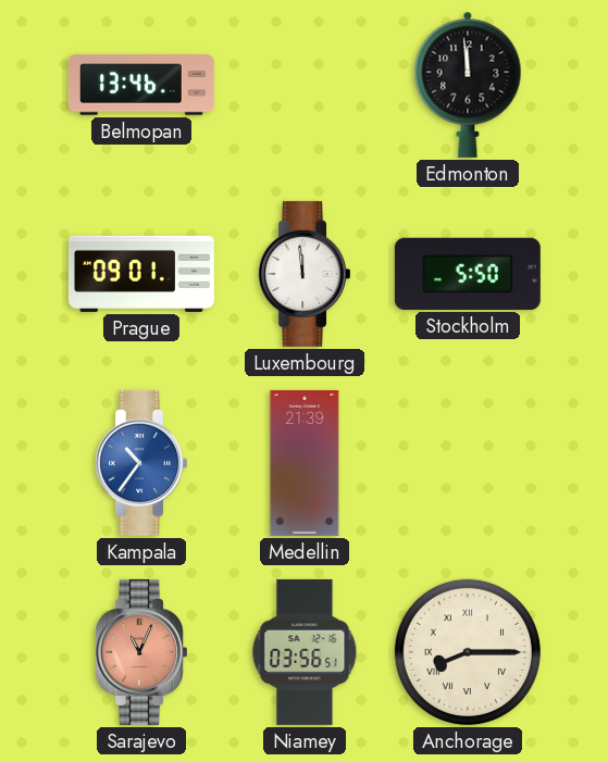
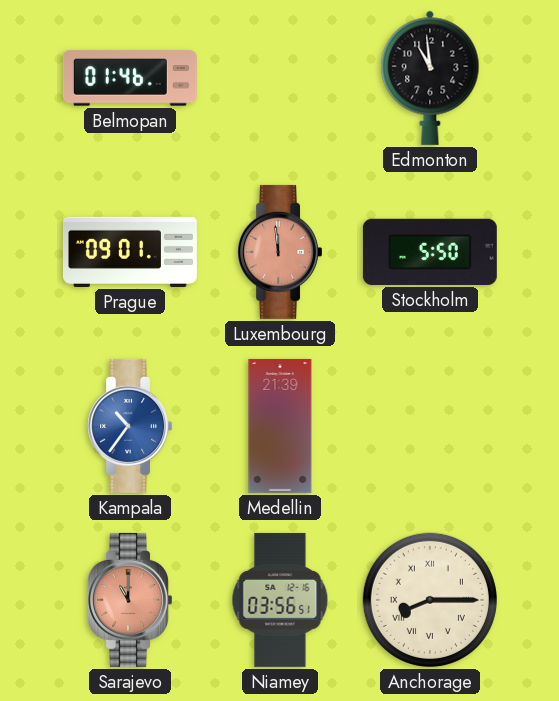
Belmopan: 13:46 -> 01:46
Edmonton: 11:59 -> 10:59
Luxembourg dial: white -> salmon
Sarajevo: 11:04 -> 11:00
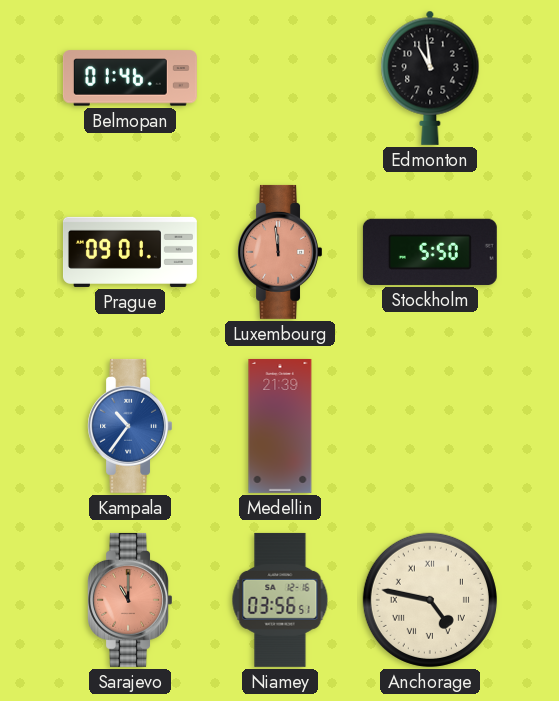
Anchorage: 8:15 -> 4:47
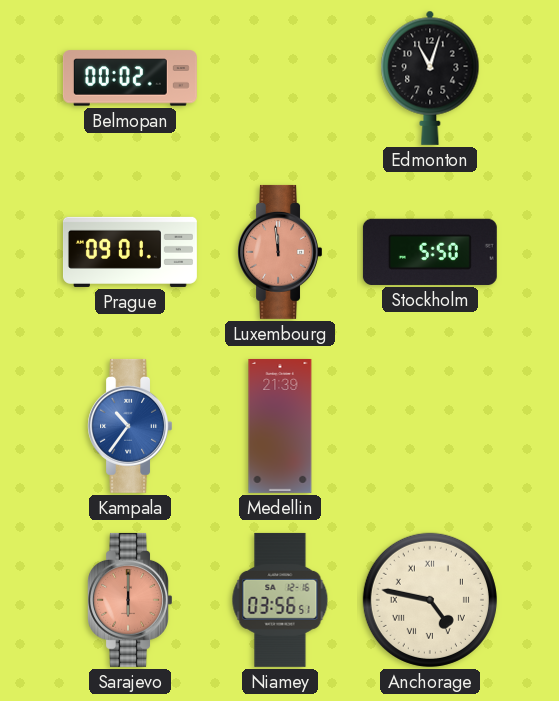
Belmopan: 01:46 -> 00:02
Edmonton: 10:59 -> 11:03
Sarajevo: 11:00 -> 6:00
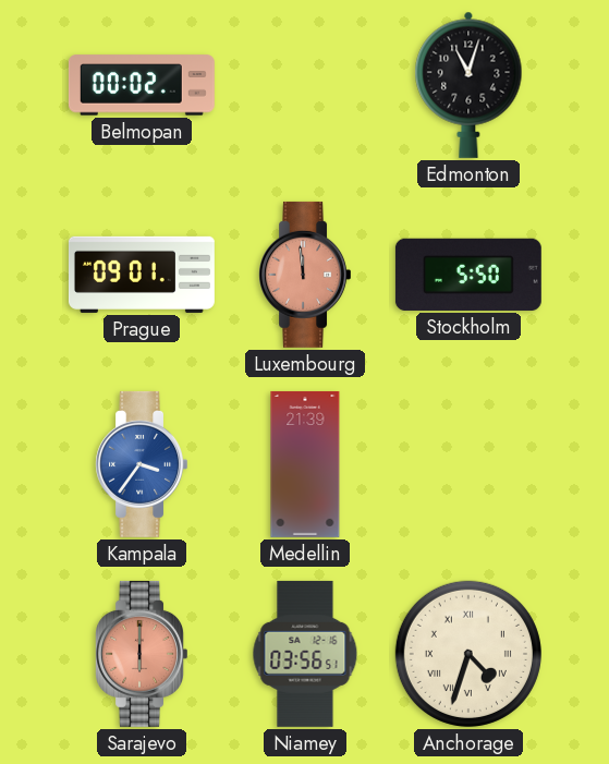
Kampala: 10:36 -> 3:36
Anchorage: 4:47 -> 4:33
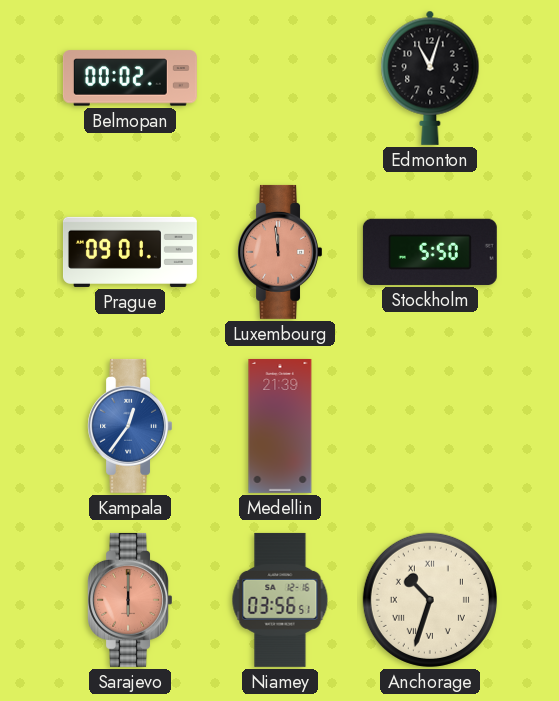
Kampala: 3:36 -> 12:36
Anchorage: 4:33 -> 10:33
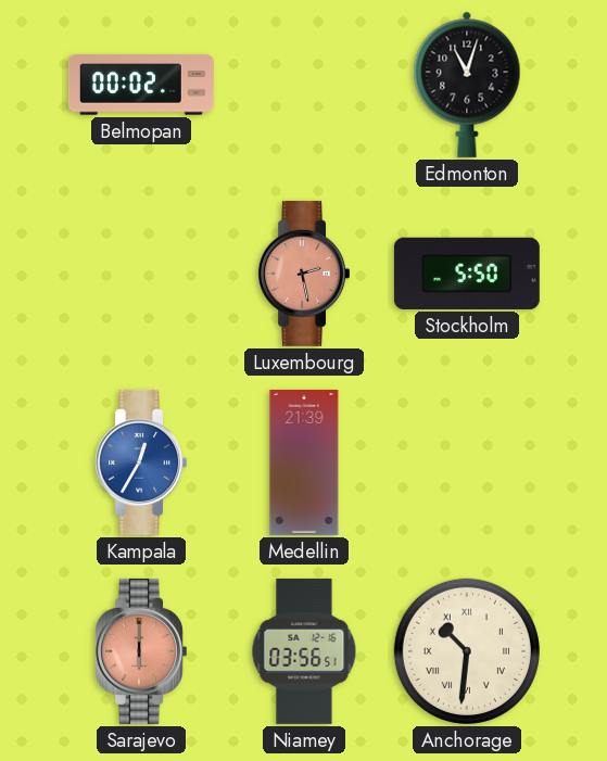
Prague: 09:01 -> none
Luxembourg: 11:59 -> 2:28
Kampala: 12:36 -> 12:35
Anchorage: 10:33 -> 10:31
